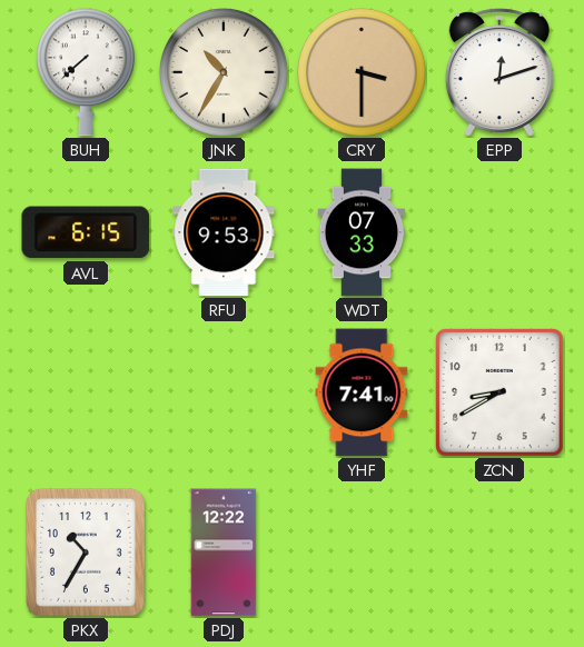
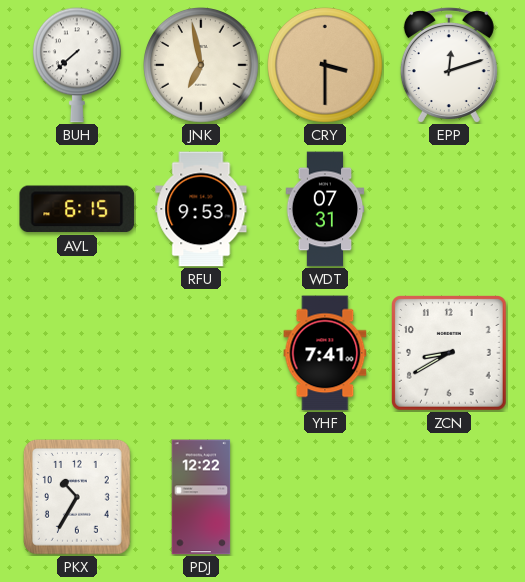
JNK: 10:35 -> 6:58
WDT: 07:33 -> 07:31
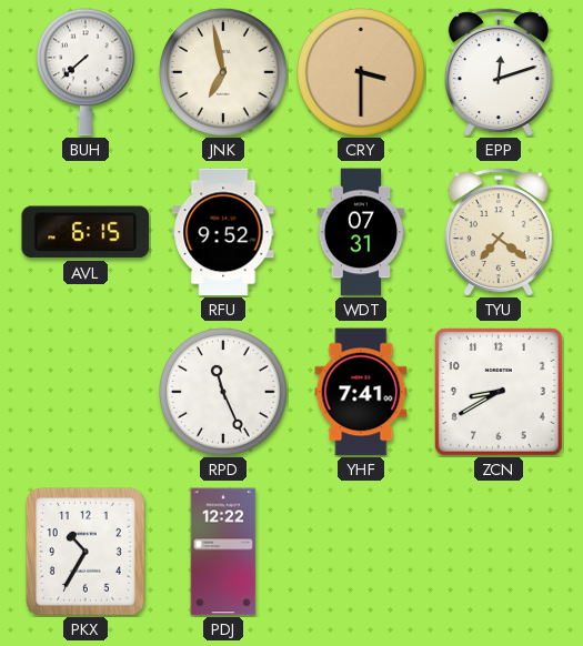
RFU: 9:53 -> 9:52
TYU: none -> 7:21
RPD: none -> 11:26
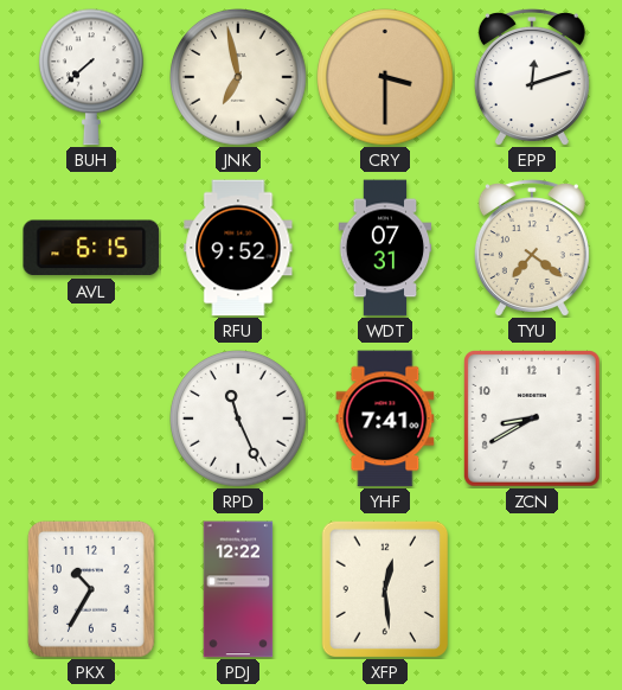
XFP: none -> 12:29
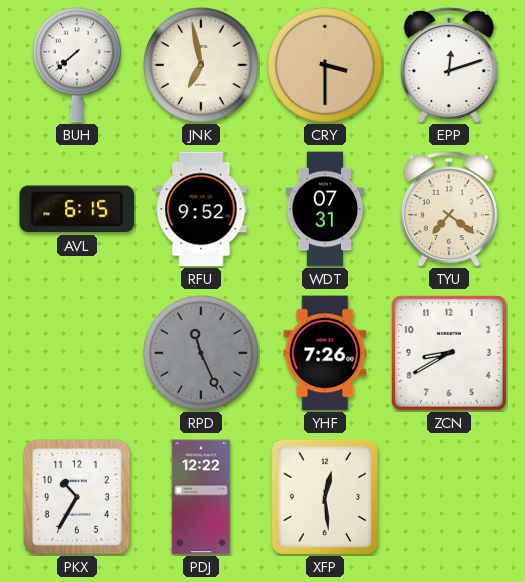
RPD dial: white -> grey
YHF: 7:41 -> 7:26
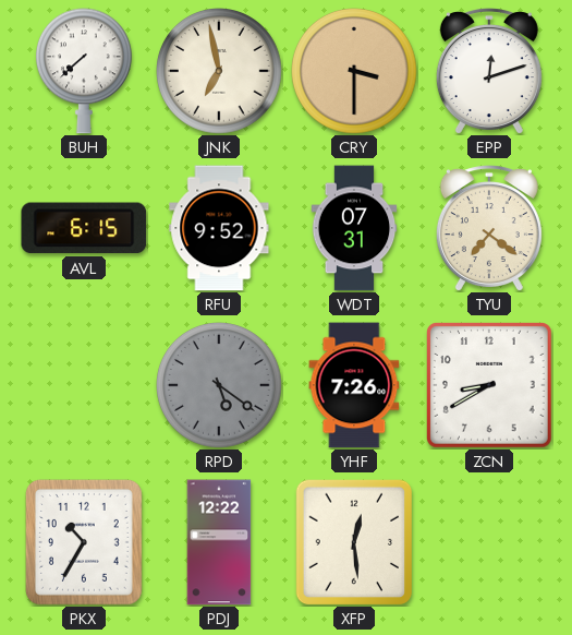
RPD: 11:26 -> 5:21
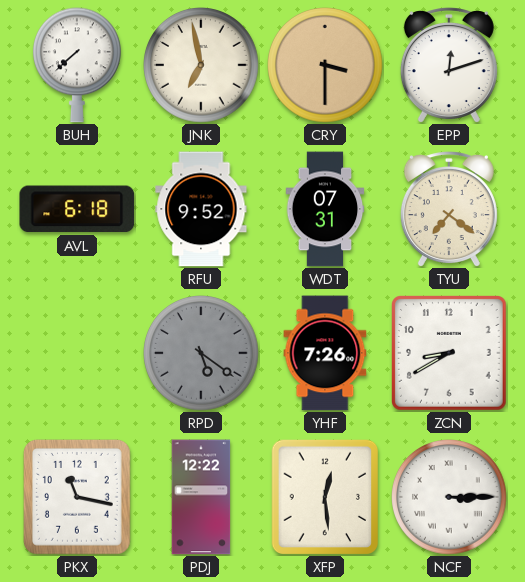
AVL: 6:15 -> 6:18
PKX: 10:35 -> 11:17
NCF: none -> 3:15
